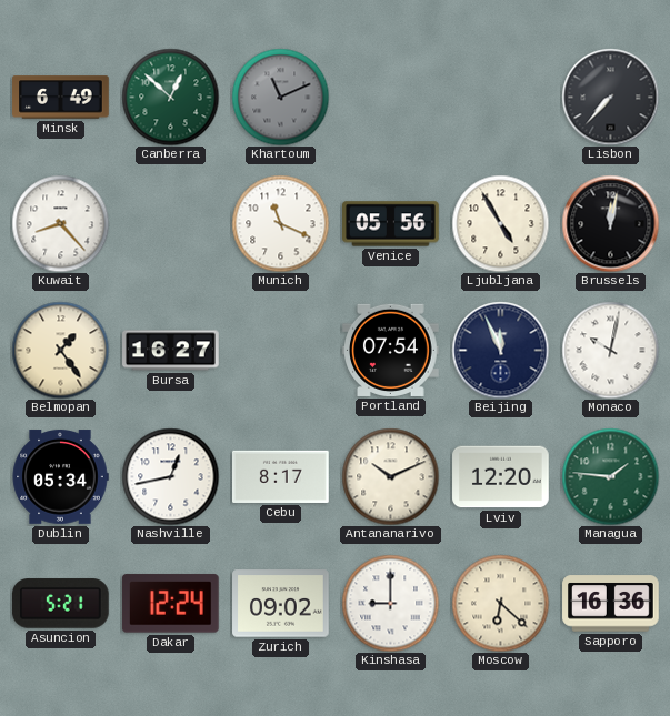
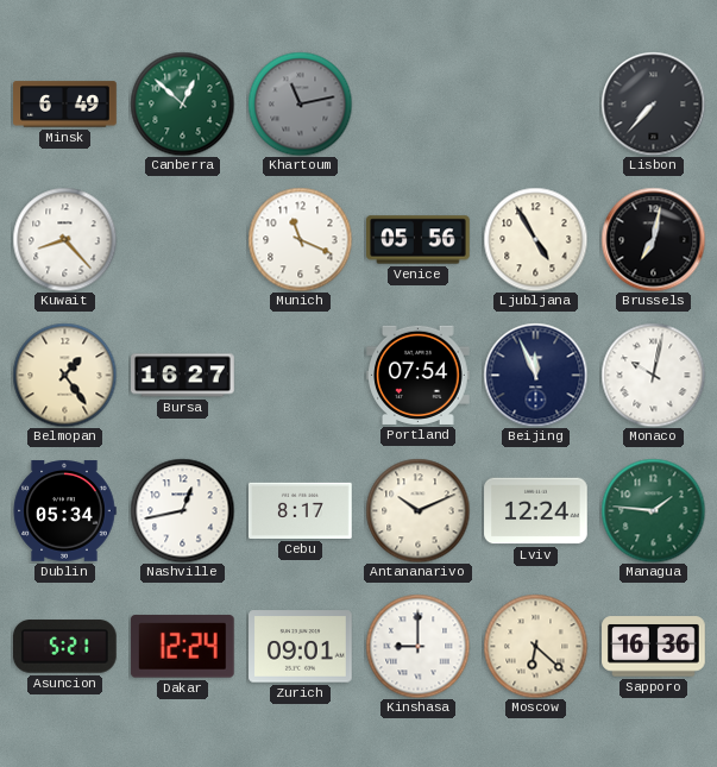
Khartoum: 11:11 -> 11:13
Brussels: 12:02 -> 7:02
Lviv: 12:20 -> 12:24
Zurich: 09:02 -> 09:01
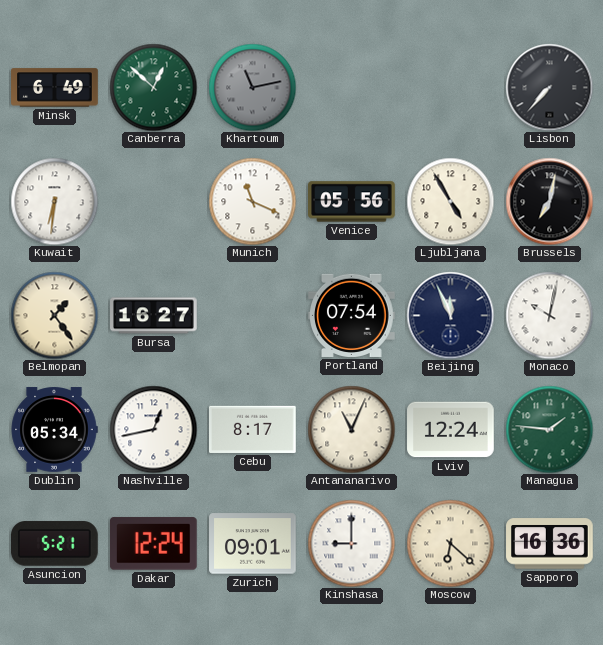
Kuwait: 8:23 -> 6:31
Antananarivo: 10:11 -> 11:04
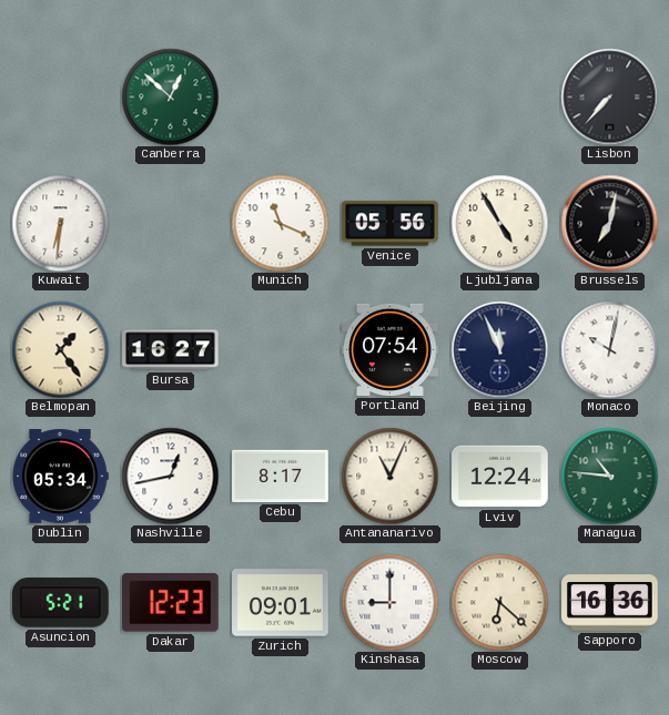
Minsk: 6:49 -> none
Khartoum: 11:13 -> none
Managua: 1:46 -> 10:46
Dakar: 12:24 -> 12:23
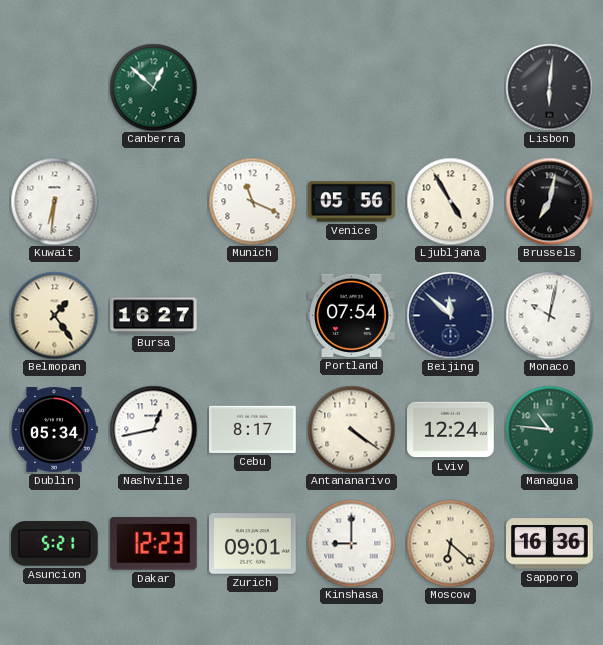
Lisbon: 7:37 -> 6:01
Beijing: 11:56 -> 11:52
Antananarivo: 11:04 -> 4:21
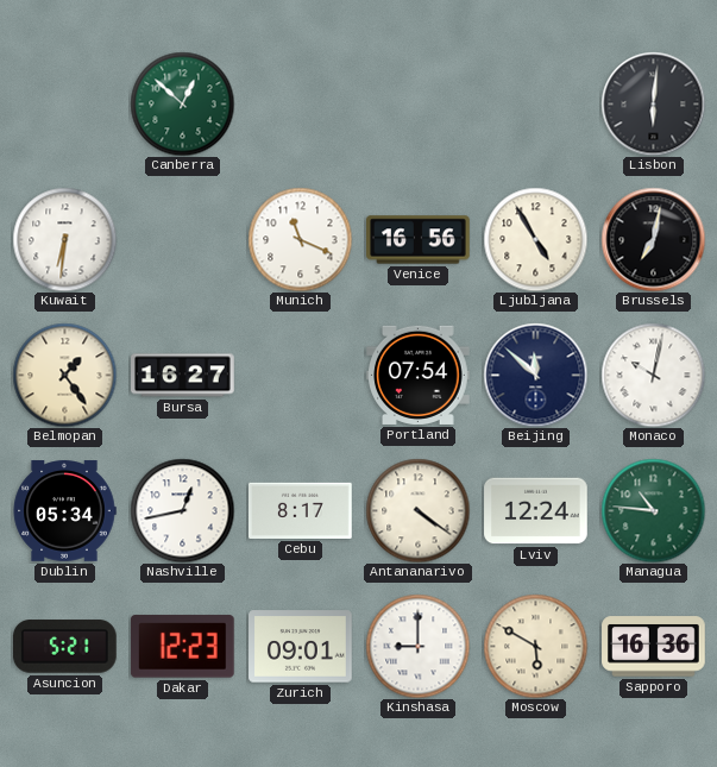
Venice: 05:56 -> 16:56
Moscow: 6:22 -> 5:50
